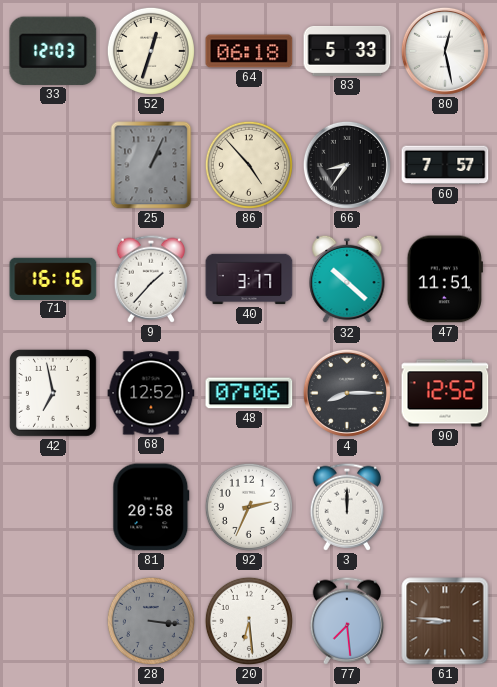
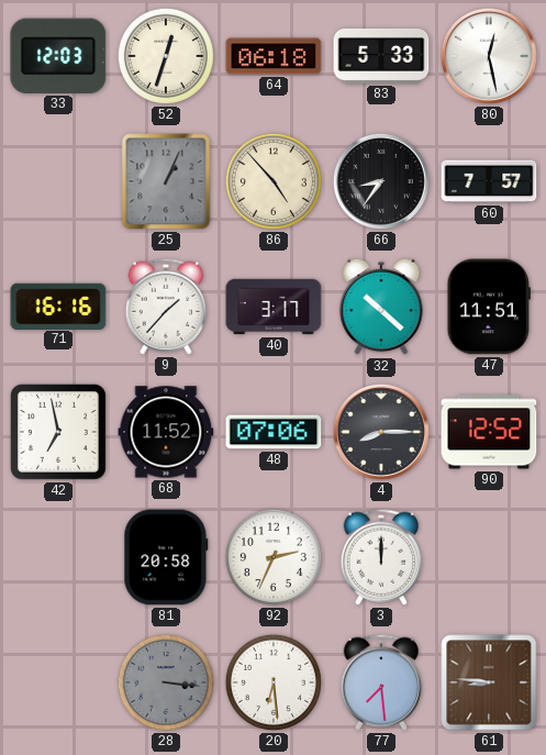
68: 12:52 -> 11:52
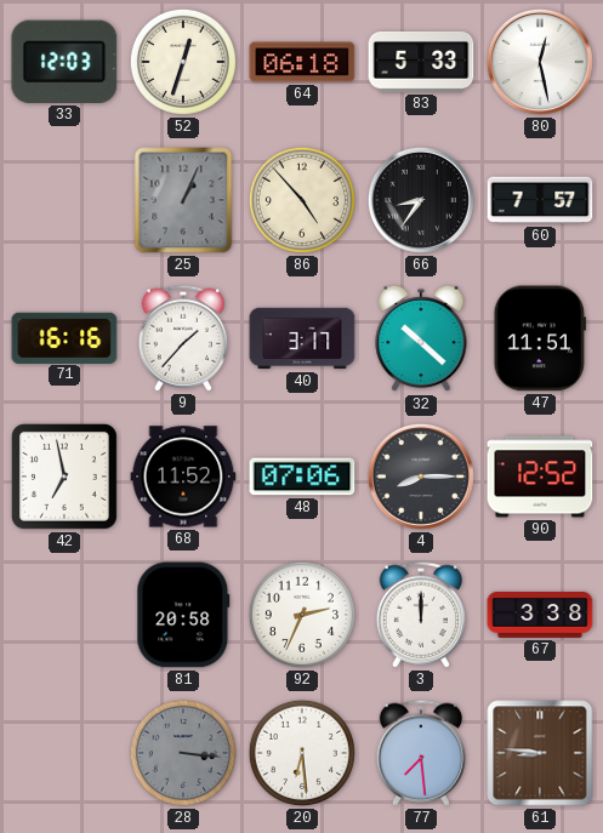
67: none -> 3:38
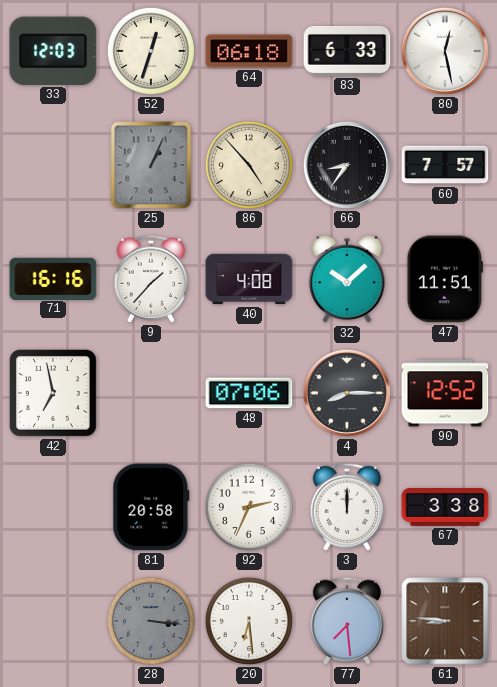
83: 5:33 -> 6:33
40: 3:17 -> 4:08
32: 10:22 -> 10:08
68: 11:52 -> none
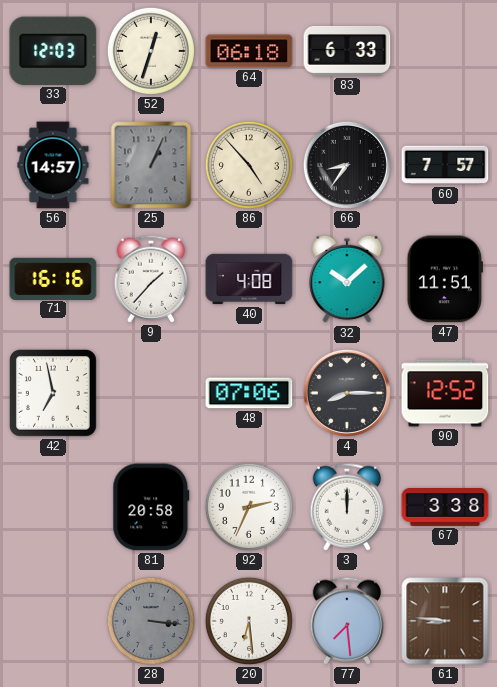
80: 12:28 -> none
56: none -> 14:57
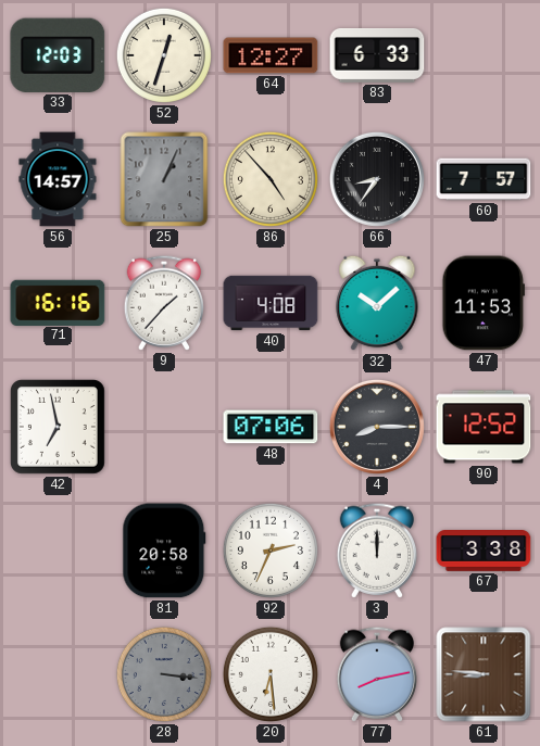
64: 06:18 -> 12:27
47: 11:51 -> 11:53
77: 7:29 -> 8:13
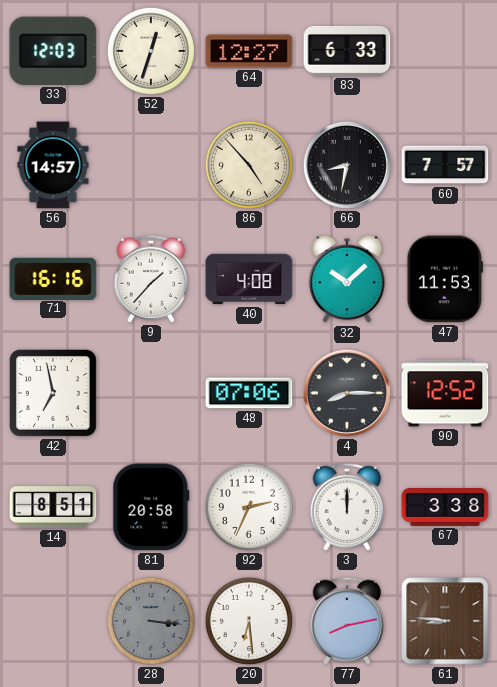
25: 1:04 -> none
66: 8:36 -> 8:32
14: none -> 8:51
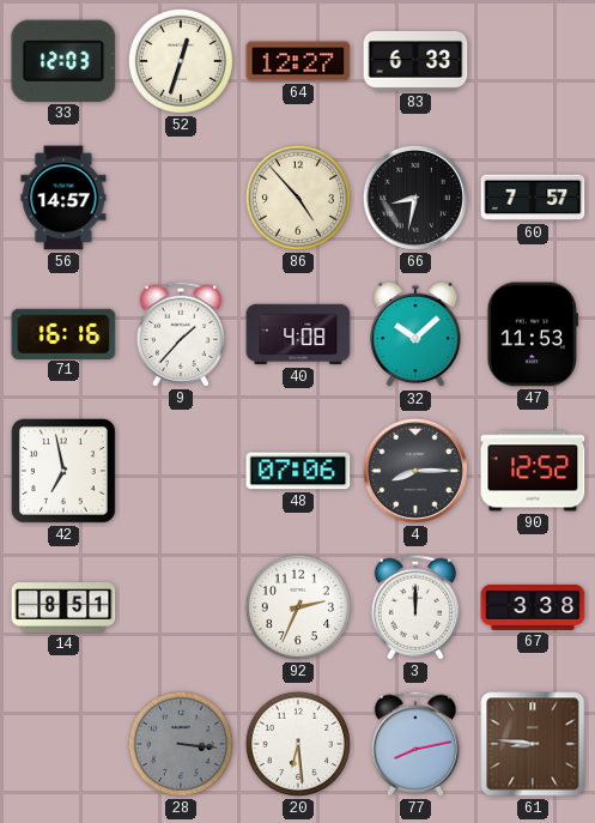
81: 20:58 -> none
